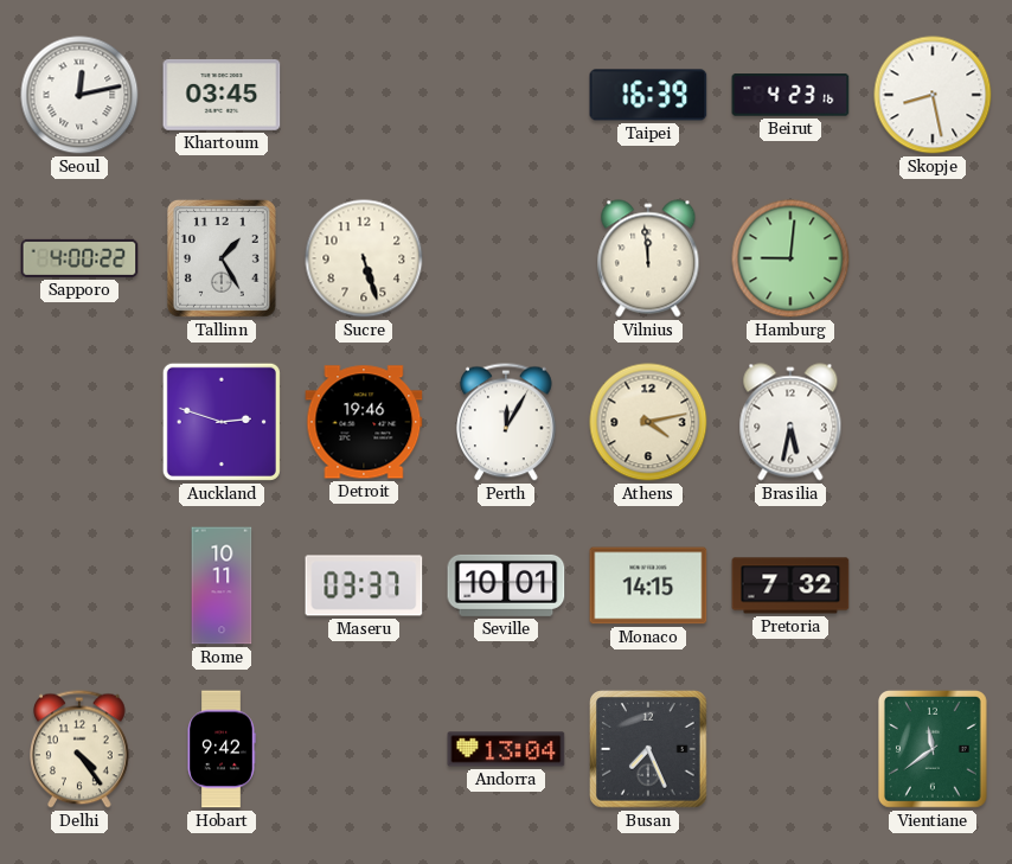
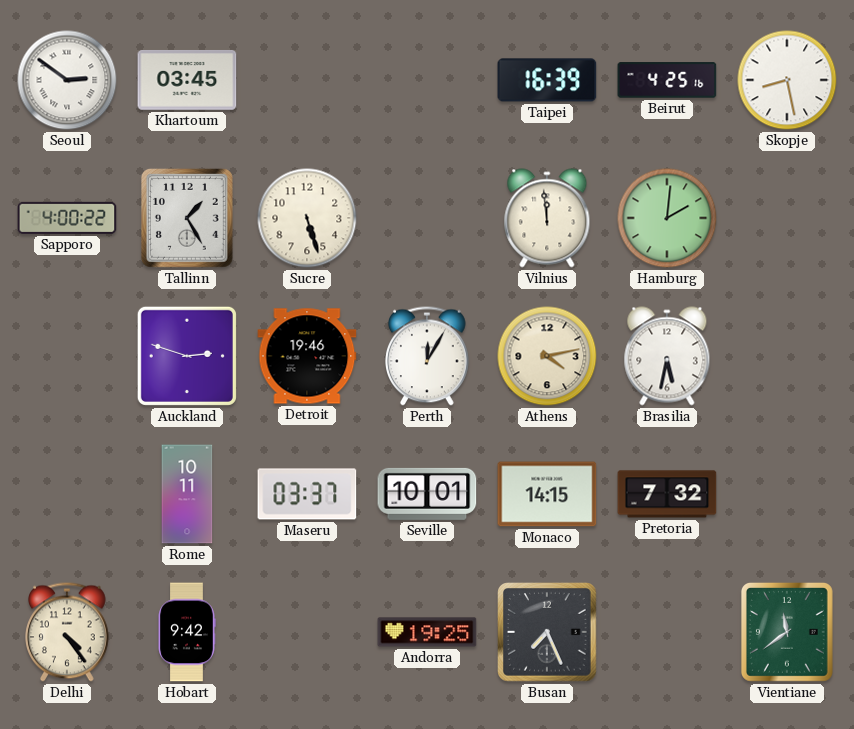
Seoul: 12:13 -> 2:51
Beirut: 4:23 -> 4:25
Hamburg: 9:01 -> 2:01
Andorra: 13:04 -> 19:25
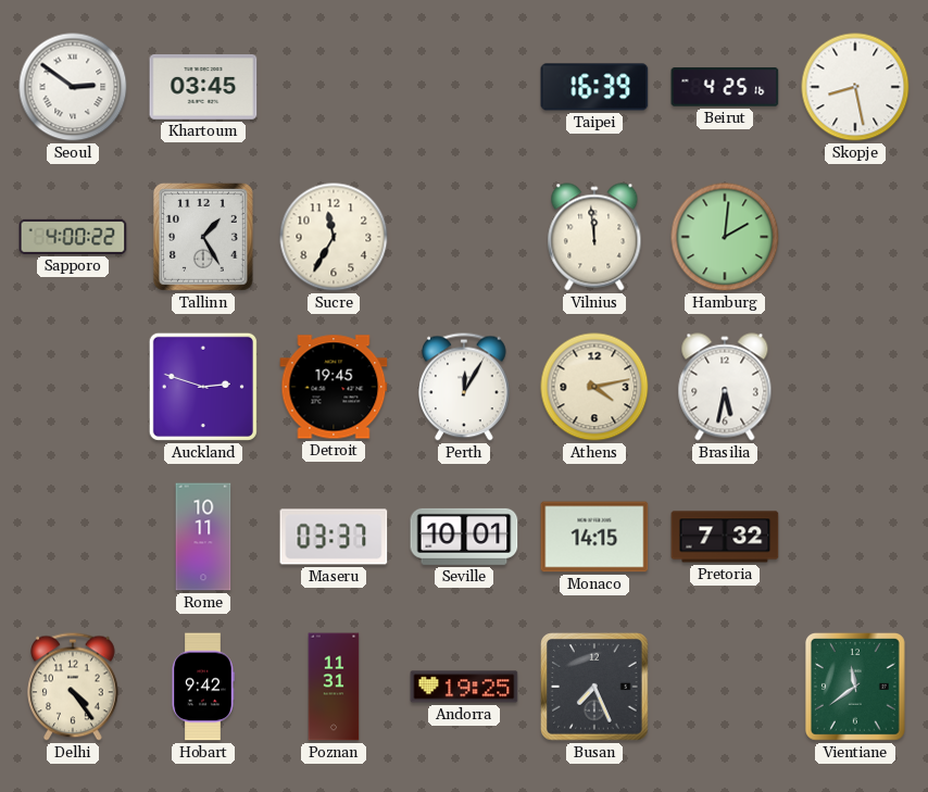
Sucre: 5:27 -> 11:35
Detroit: 19:46 -> 19:45
Poznan: none -> 11:31
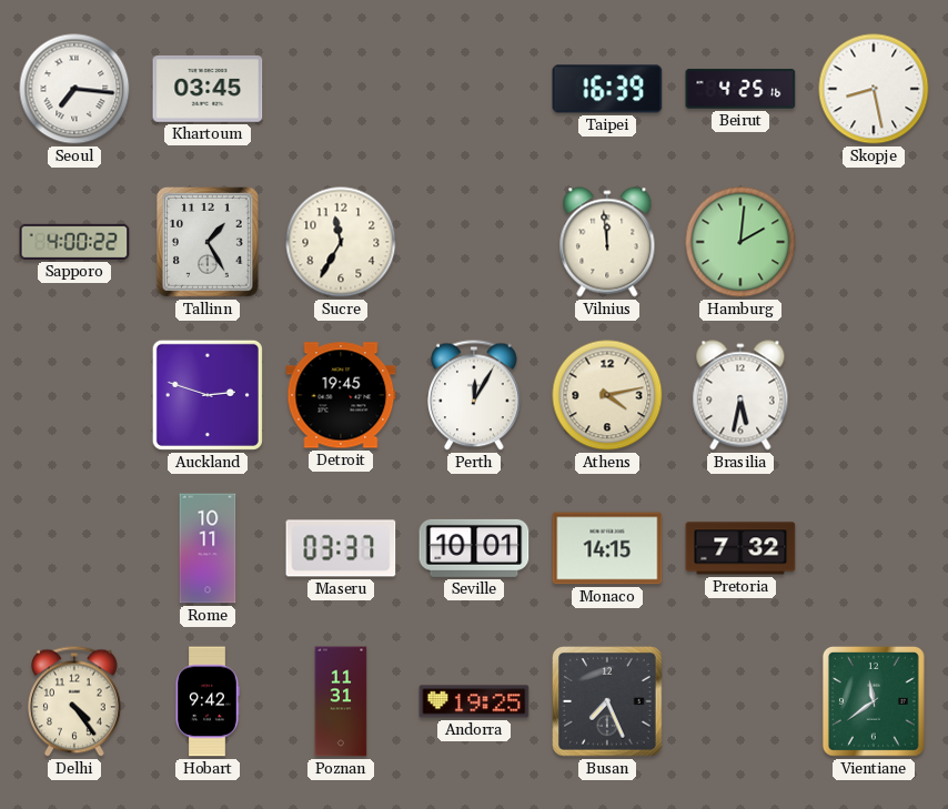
Seoul: 2:51 -> 7:16
